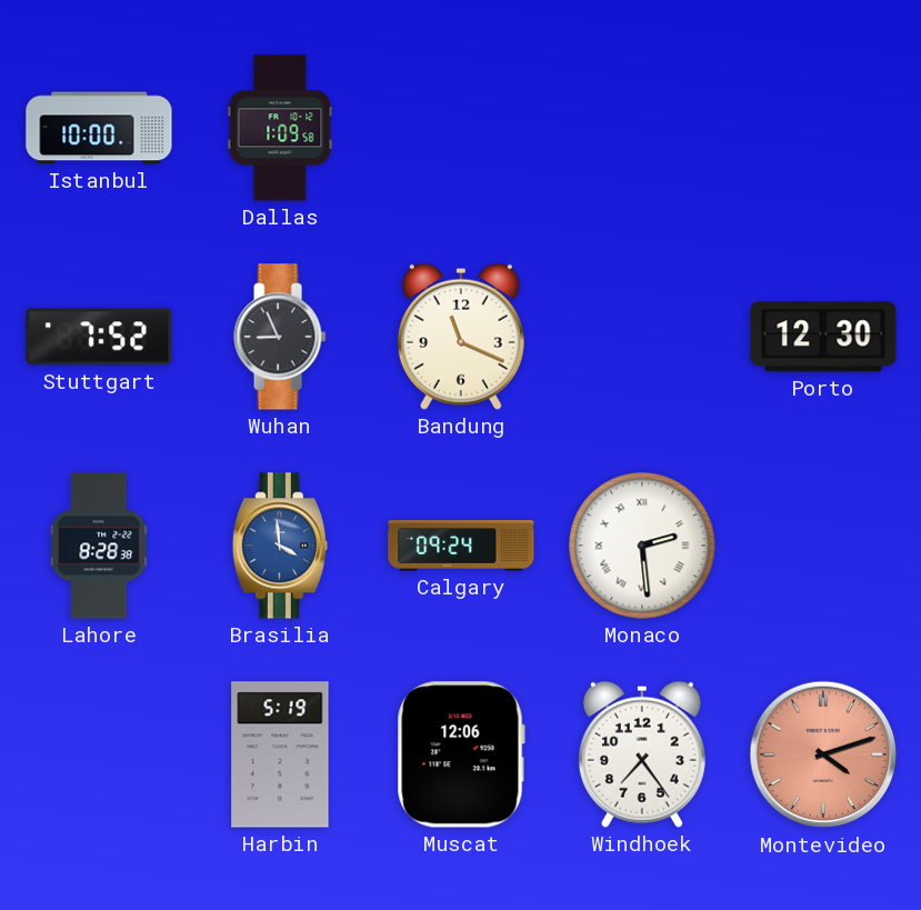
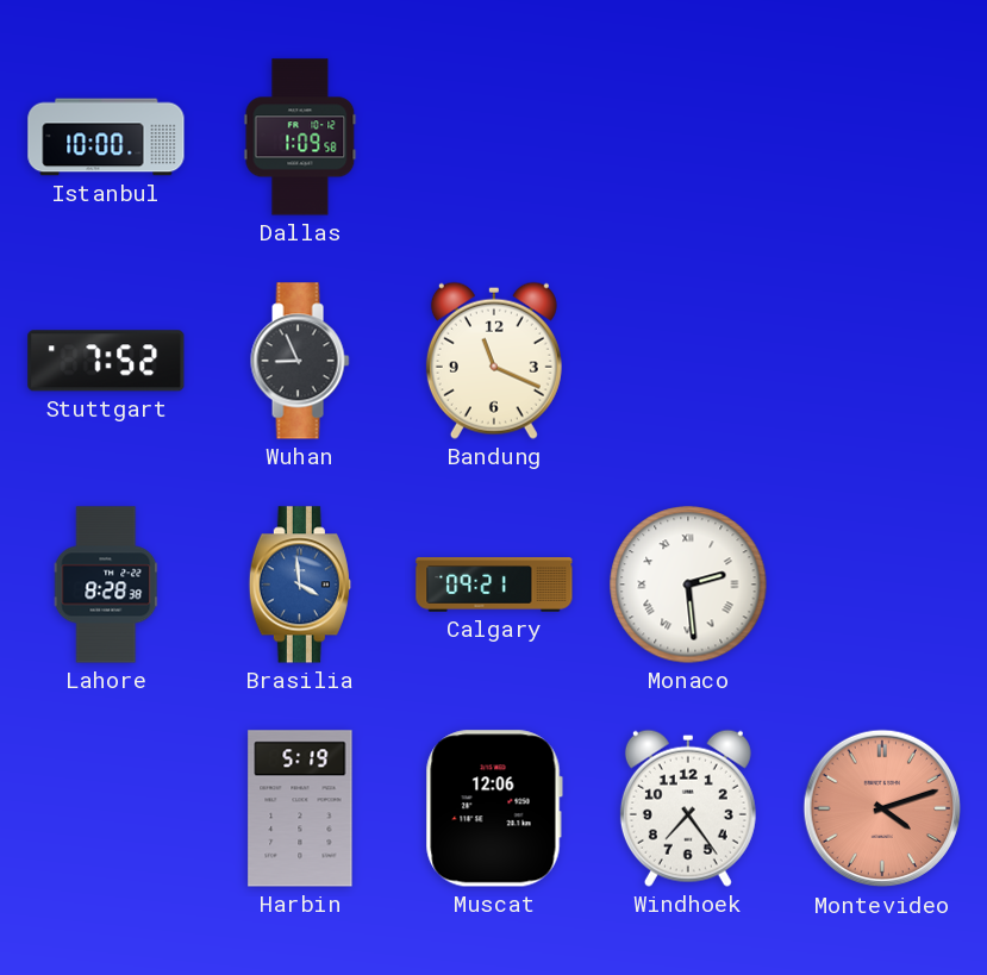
Porto: 12:30 -> none
Calgary: 09:24 -> 09:21
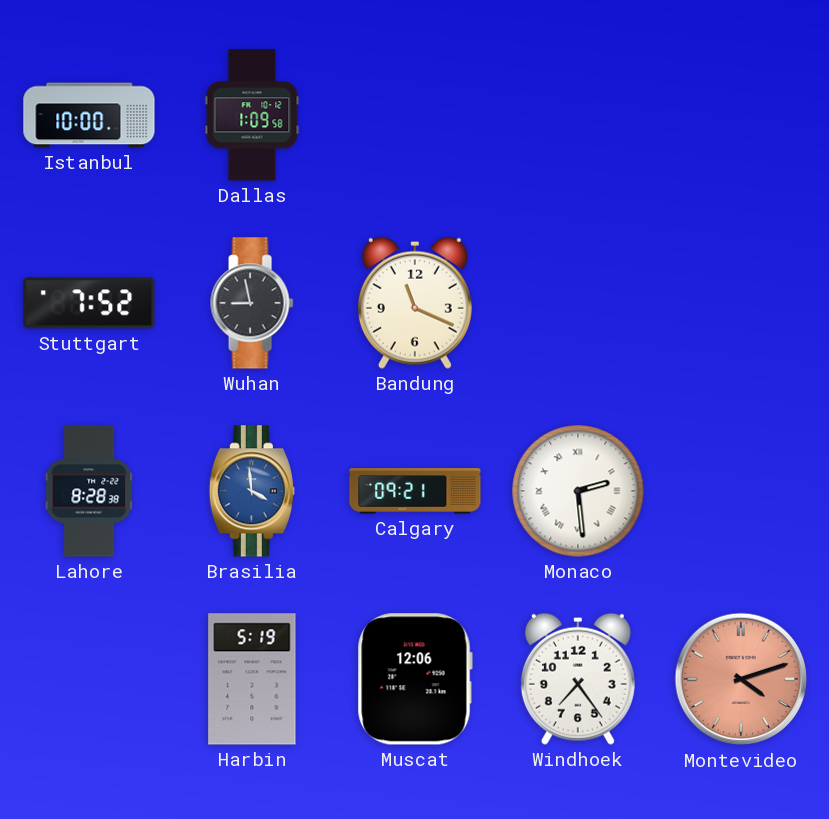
Wuhan: 8:56 -> 8:58
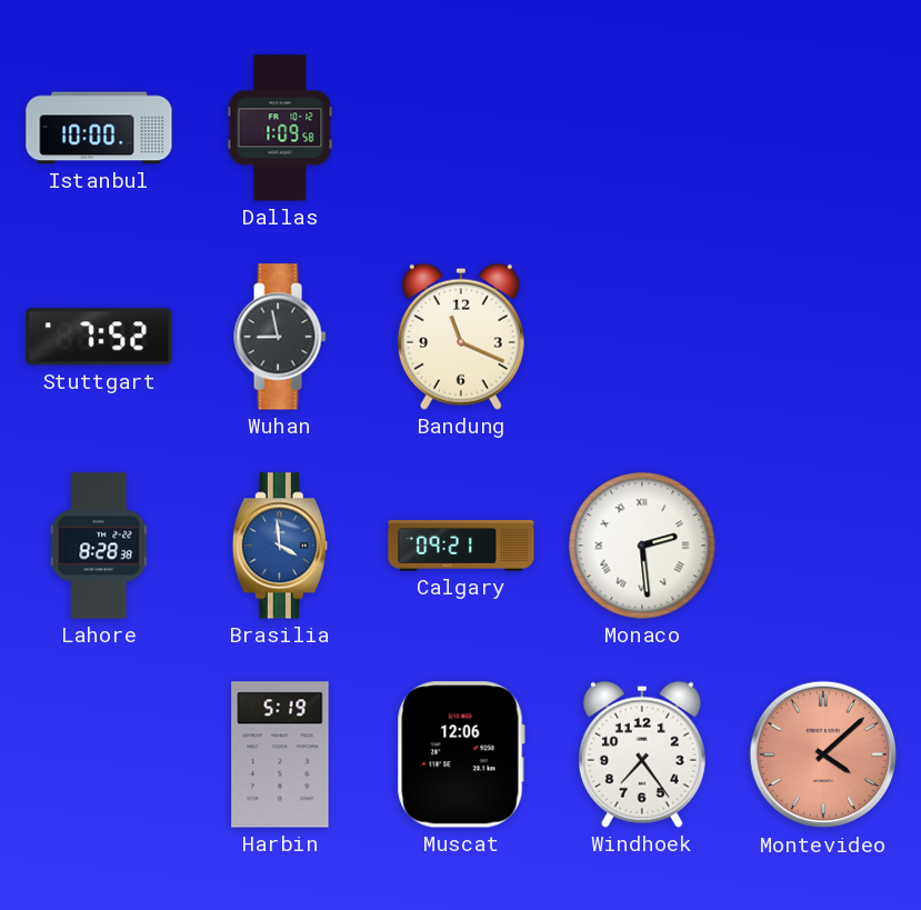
Montevideo: 4:12 -> 4:08
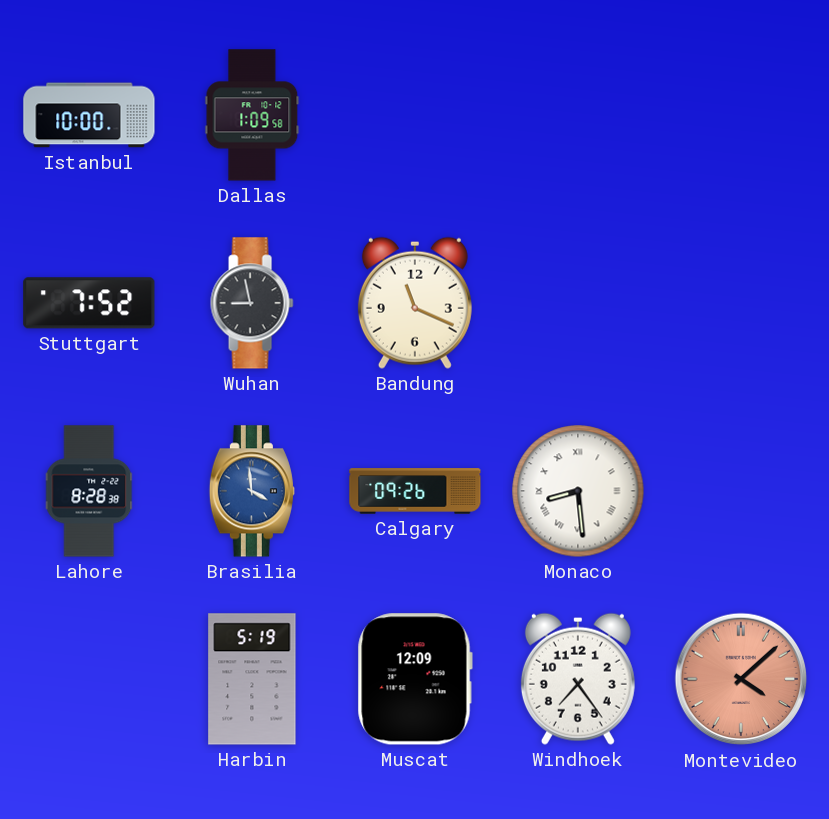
Calgary: 09:21 -> 09:26
Monaco: 2:29 -> 8:29
Muscat: 12:06 -> 12:09
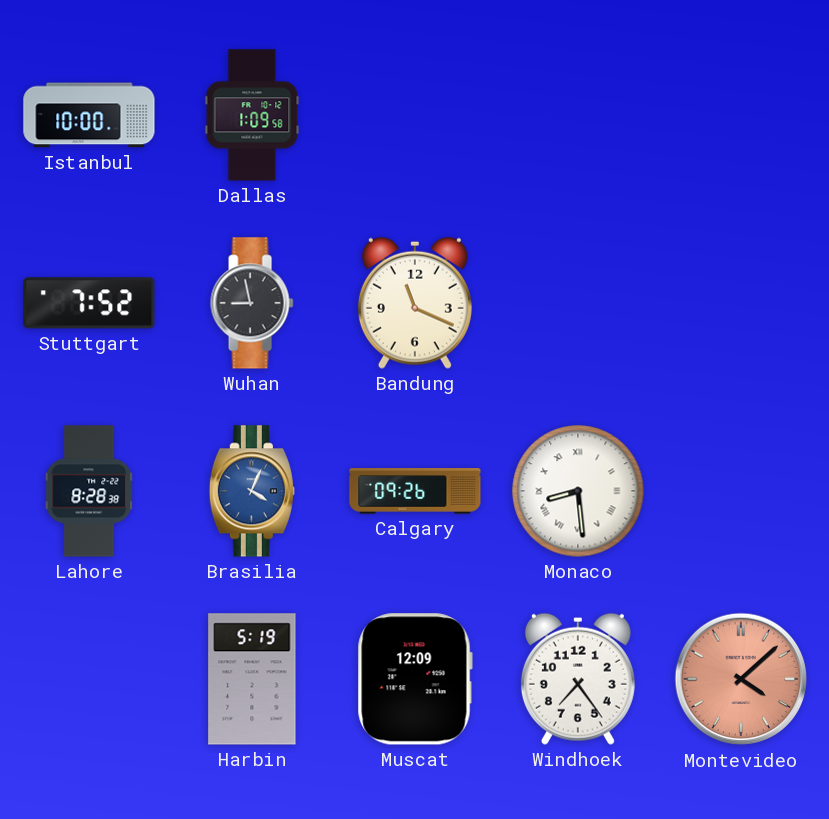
Brasilia: 3:59 -> 4:04
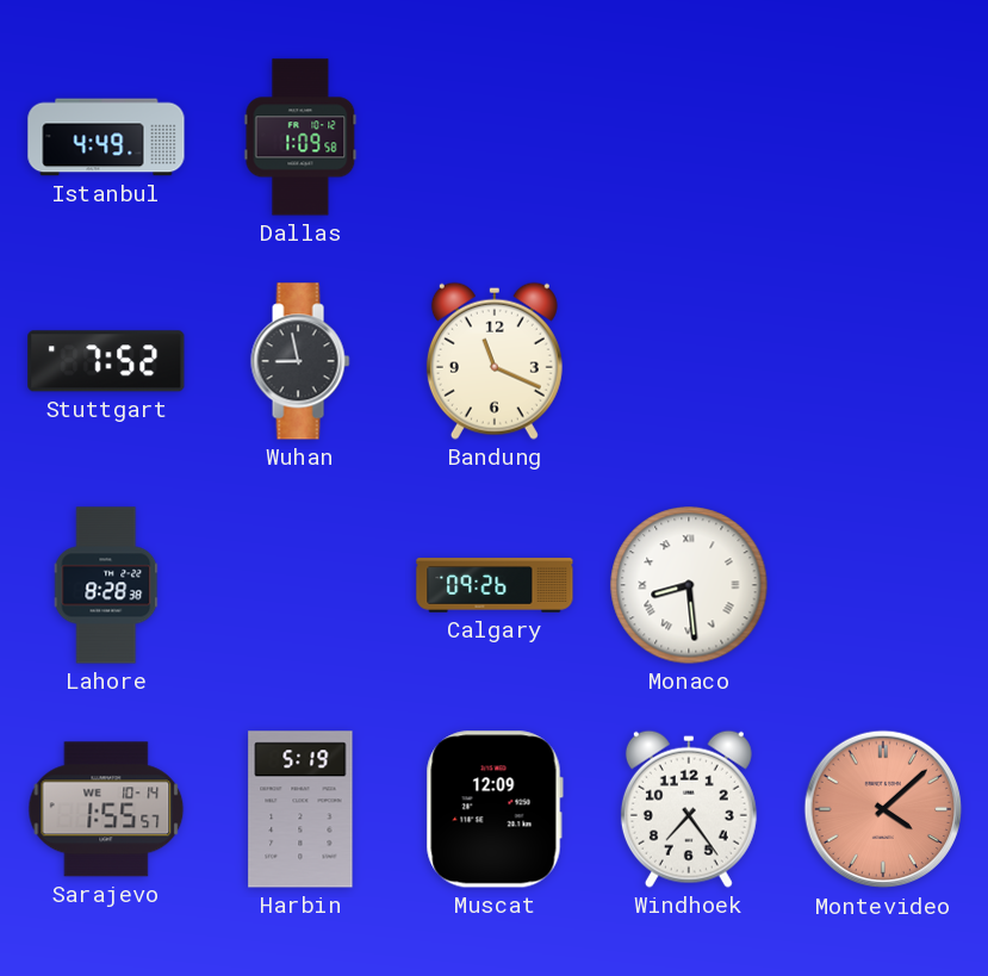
Istanbul: 10:00 -> 4:49
Brasilia: 4:04 -> none
Sarajevo: none -> 1:55
